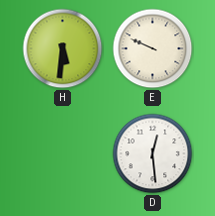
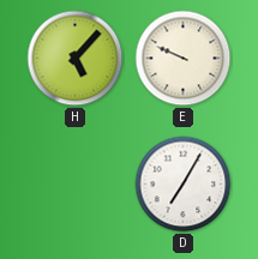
H: 5:31 -> 5:07
D: 12:29 -> 7:05
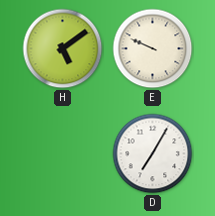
H: 5:07 -> 5:09
